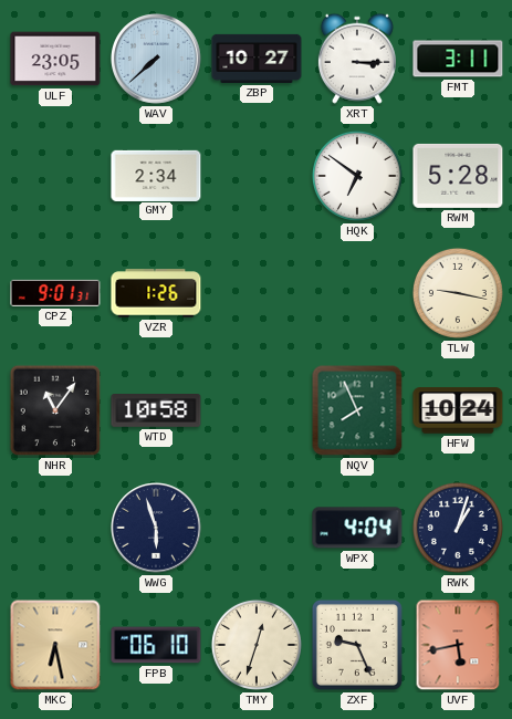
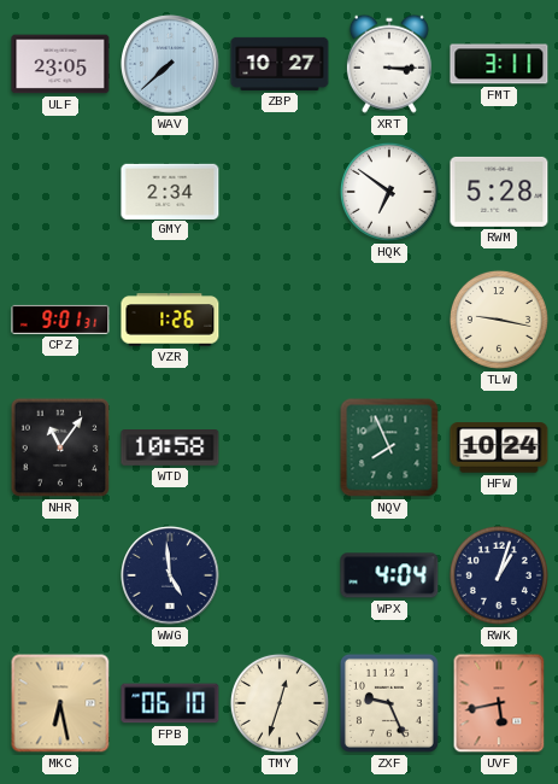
WWG: 5:57 -> 4:59
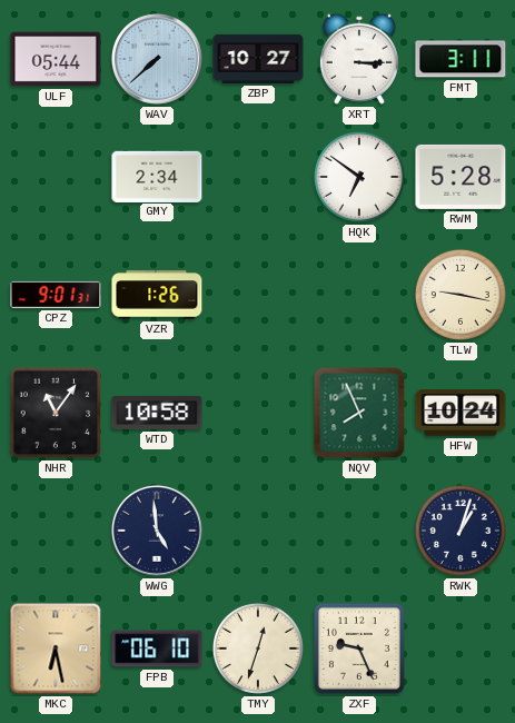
ULF: 23:05 -> 05:44
WPX: 4:04 -> none
UVF: 5:43 -> none
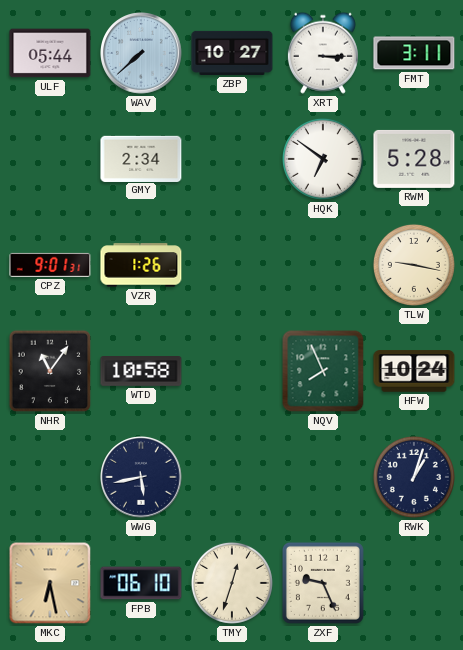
WWG: 4:59 -> 5:43
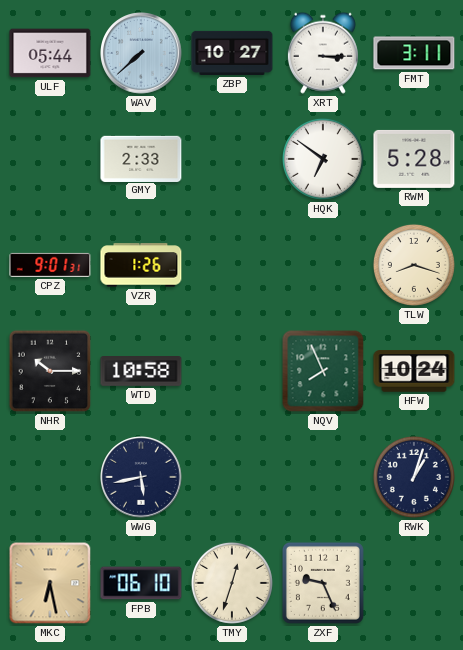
GMY: 2:34 -> 2:33
TLW: 9:17 -> 8:18
NHR: 11:06 -> 10:15
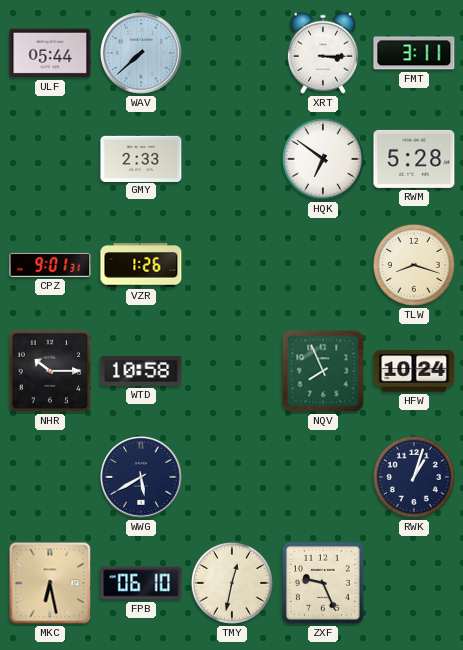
ZBP: 10:27 -> none
WWG: 5:43 -> 5:40
TMY: 12:33 -> 12:32
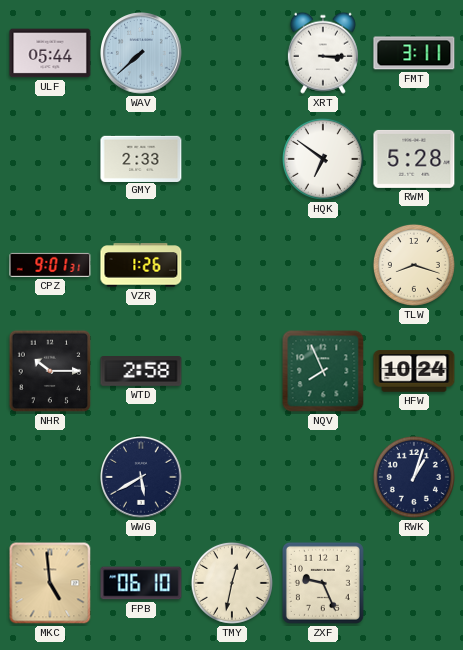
WTD: 10:58 -> 2:58
MKC: 6:28 -> 4:59
